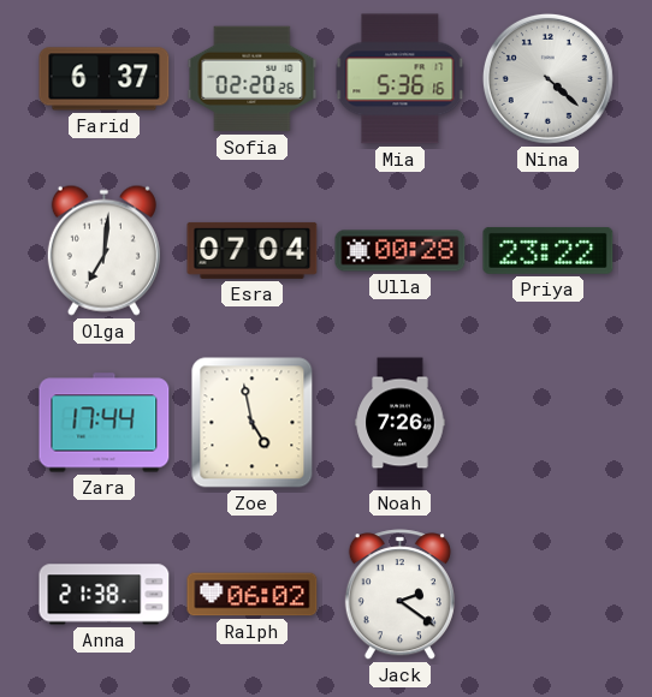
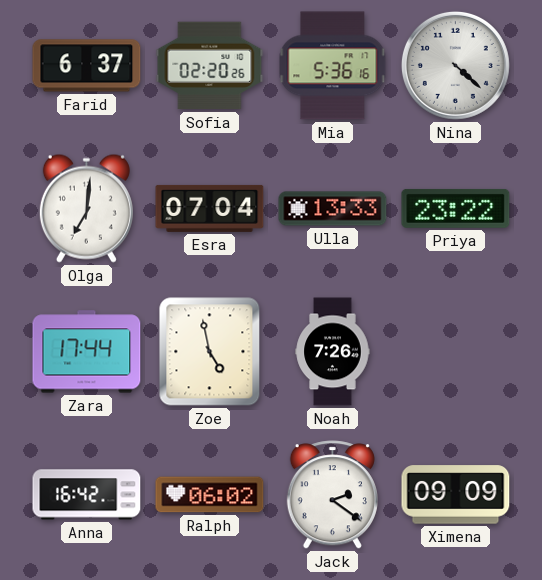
Ulla: 00:28 -> 13:33
Anna: 21:38 -> 16:42
Ximena: none -> 09:09
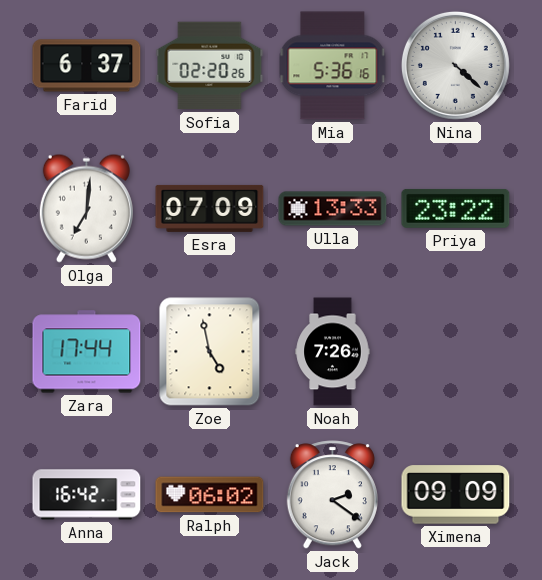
Esra: 07:04 -> 07:09
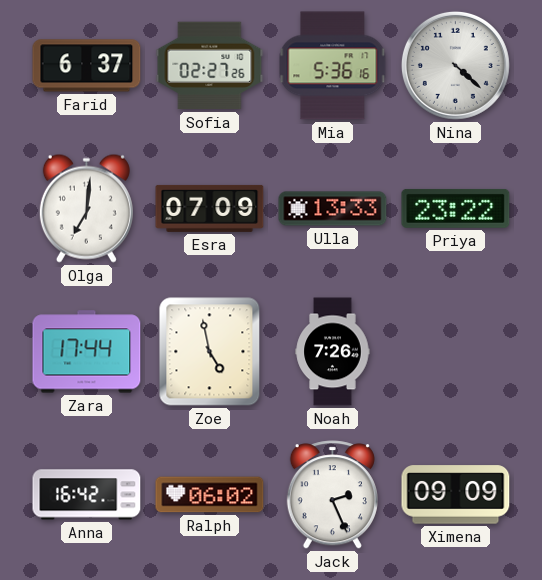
Sofia: 02:20 -> 02:27
Jack: 2:21 -> 2:26
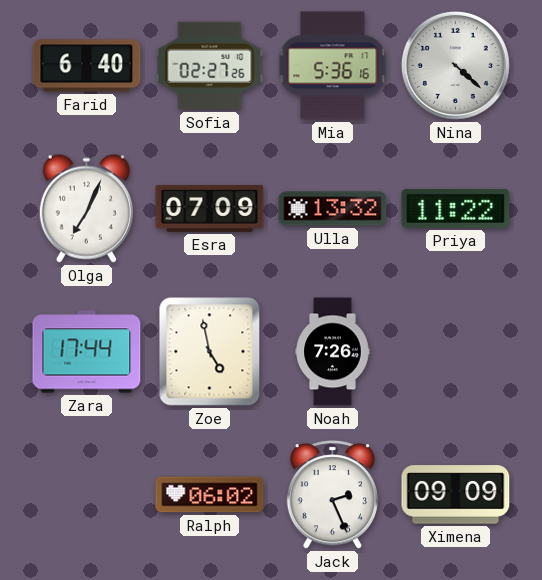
Farid: 6:37 -> 6:40
Olga: 7:01 -> 7:04
Ulla: 13:33 -> 13:32
Priya: 23:22 -> 11:22
Anna: 16:42 -> none
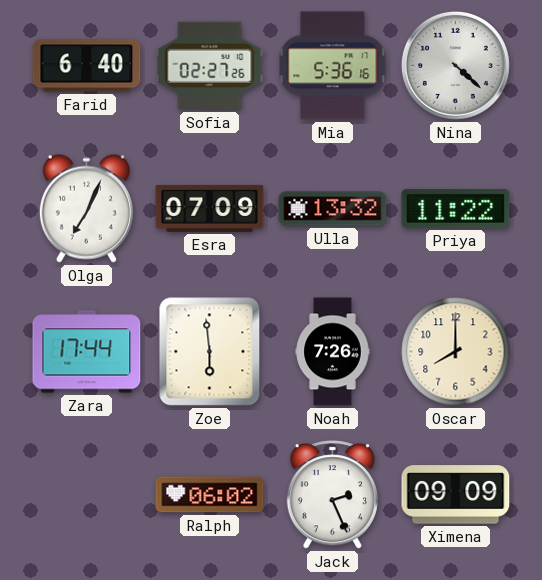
Zoe: 4:58 -> 5:59
Oscar: none -> 8:00
